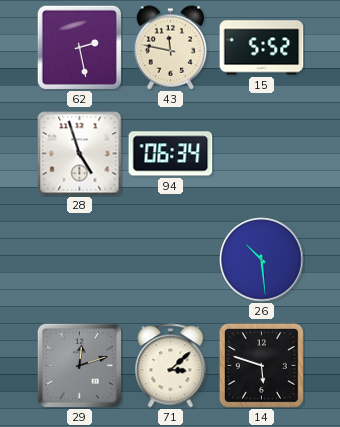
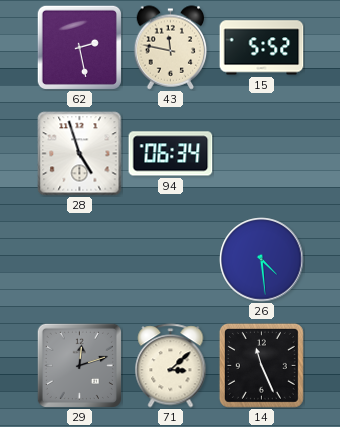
26: 10:29 -> 4:29
14: 5:48 -> 11:26
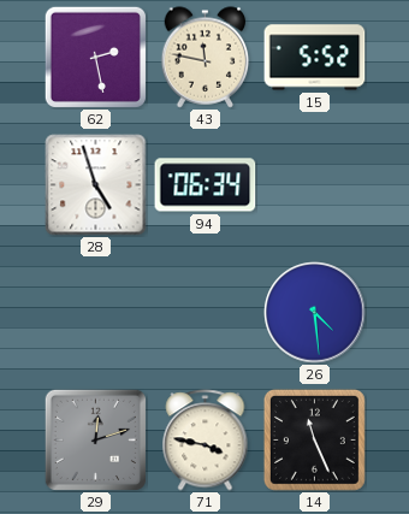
71: 3:08 -> 3:47
